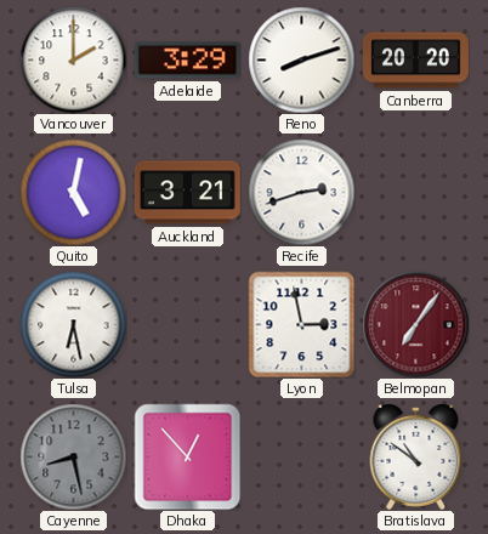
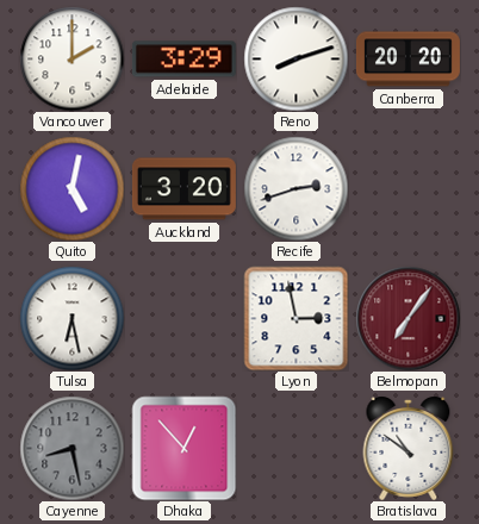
Auckland: 3:21 -> 3:20
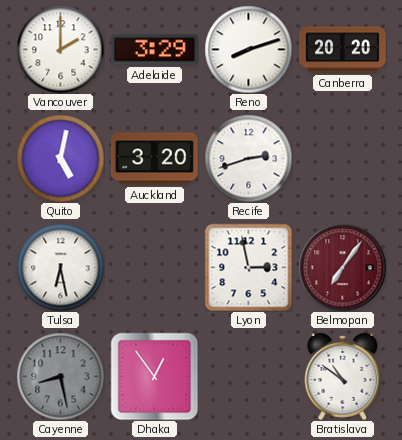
Dhaka: 12:53 -> 12:54
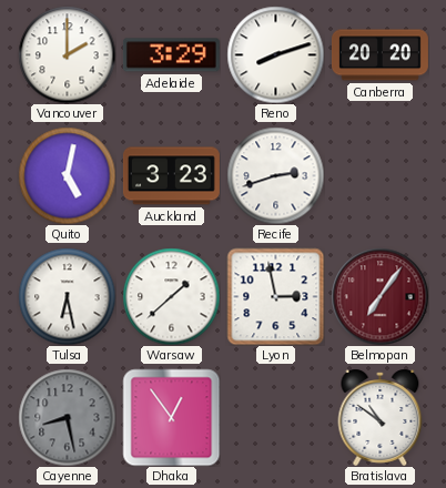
Auckland: 3:20 -> 3:23
Warsaw: none -> 1:38
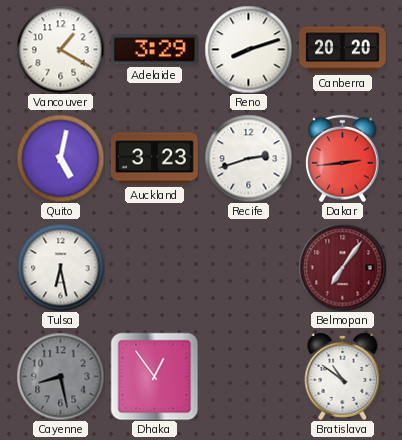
Vancouver: 2:00 -> 1:20
Dakar: none -> 2:44
Warsaw: 1:38 -> none
Lyon: 2:58 -> none
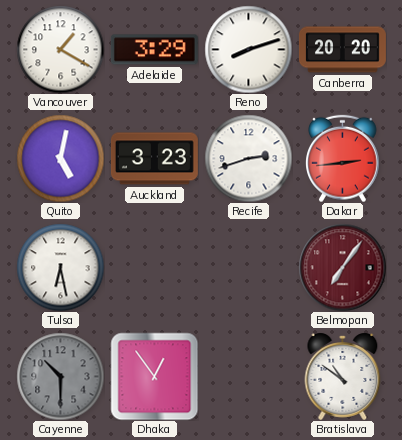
Cayenne: 8:28 -> 10:30
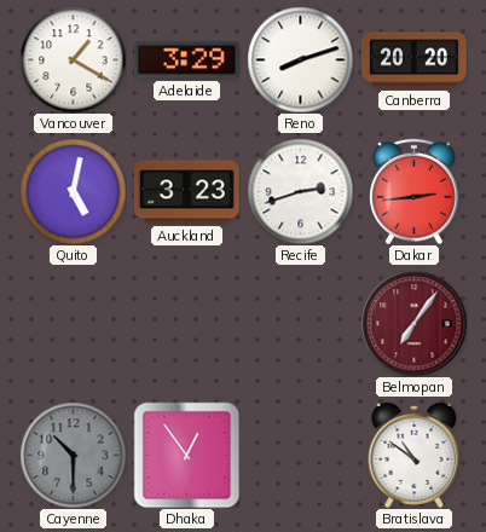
Tulsa: 6:28 -> none
